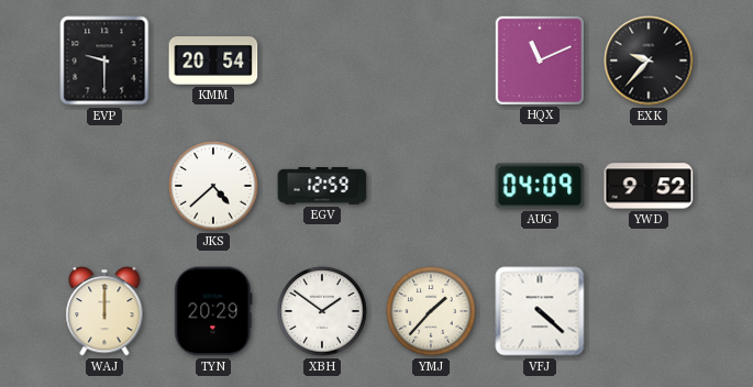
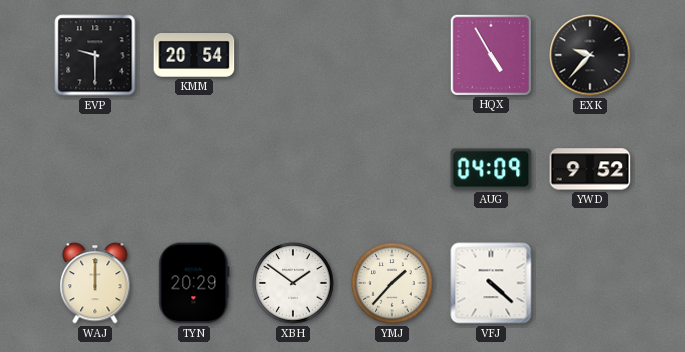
HQX: 11:11 -> 4:55
JKS: 4:38 -> none
EGV: 12:59 -> none
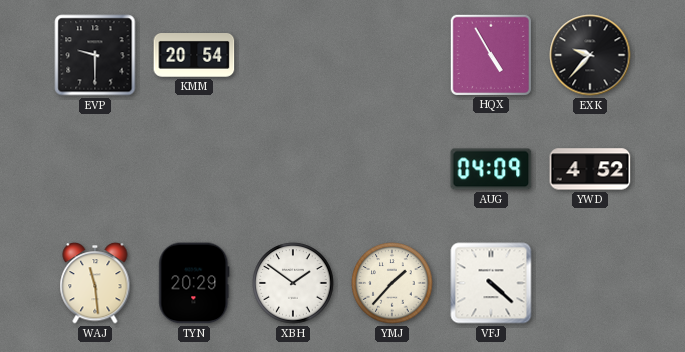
YWD: 9:52 -> 4:52
WAJ: 12:00 -> 11:29
